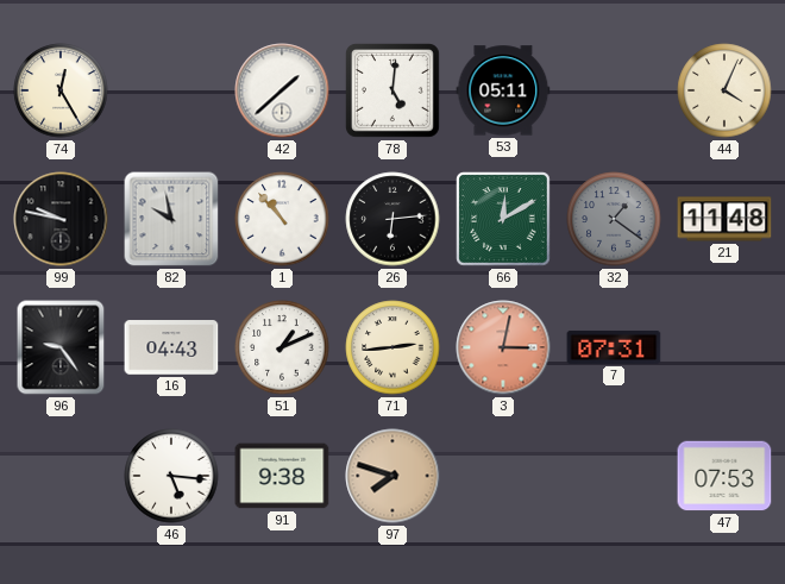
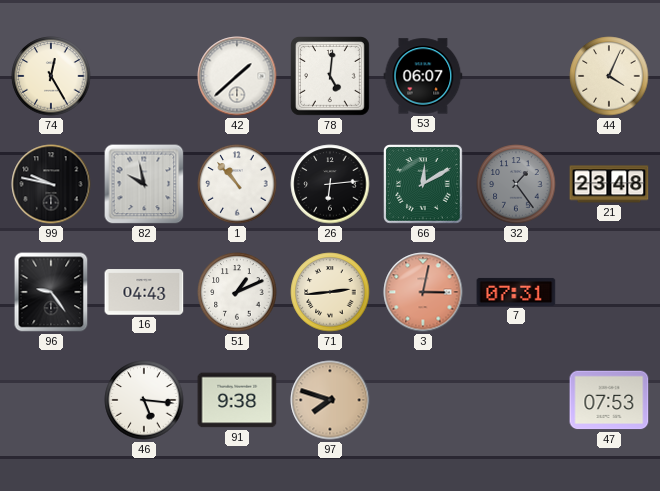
53: 05:11 -> 06:07
32: 1:21 -> 1:24
21: 11:48 -> 23:48
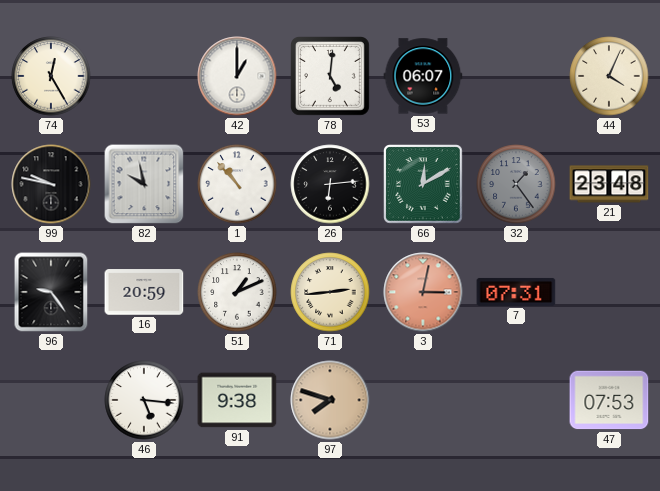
42: 1:38 -> 1:00
16: 04:43 -> 20:59
